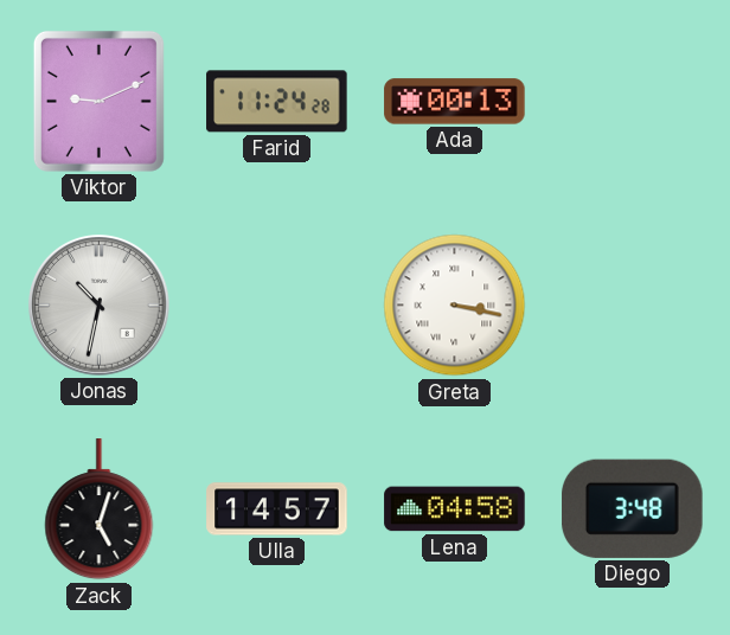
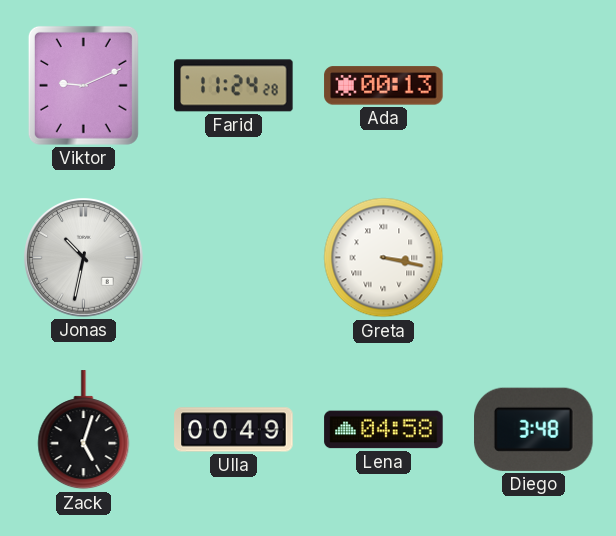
Ulla: 14:57 -> 00:49
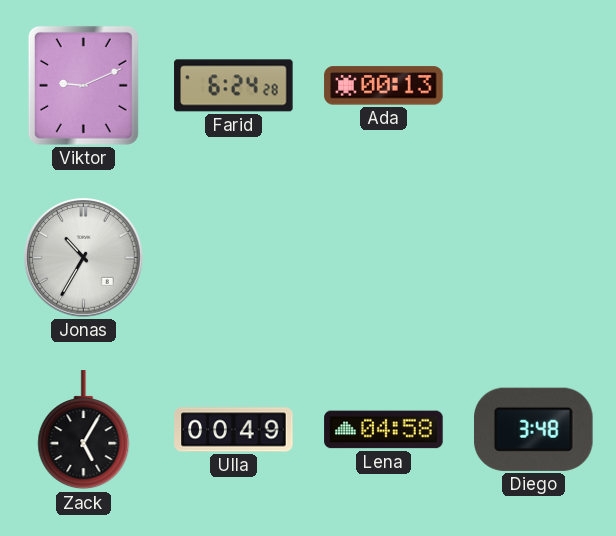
Farid: 11:24 -> 6:24
Jonas: 10:32 -> 10:35
Greta: 3:17 -> none
Zack: 5:03 -> 5:05
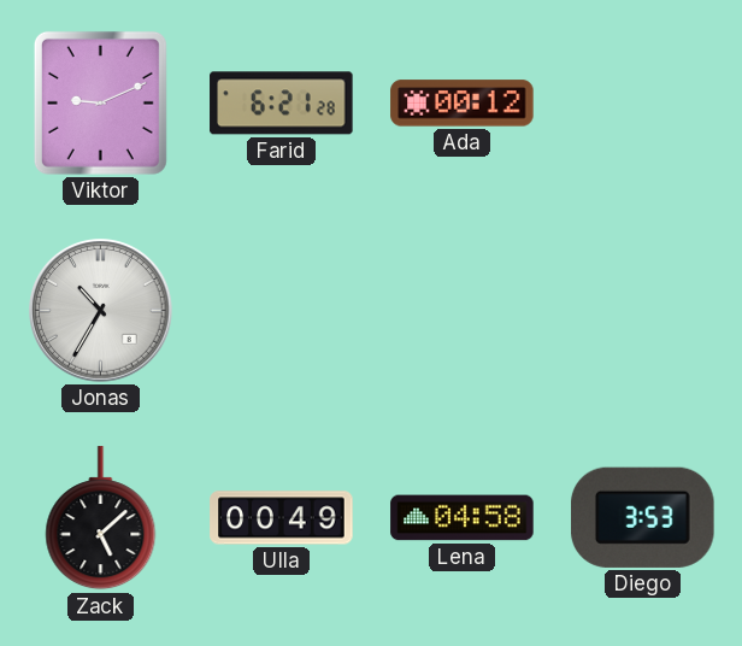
Farid: 6:24 -> 6:21
Ada: 00:13 -> 00:12
Zack: 5:05 -> 5:08
Diego: 3:48 -> 3:53
